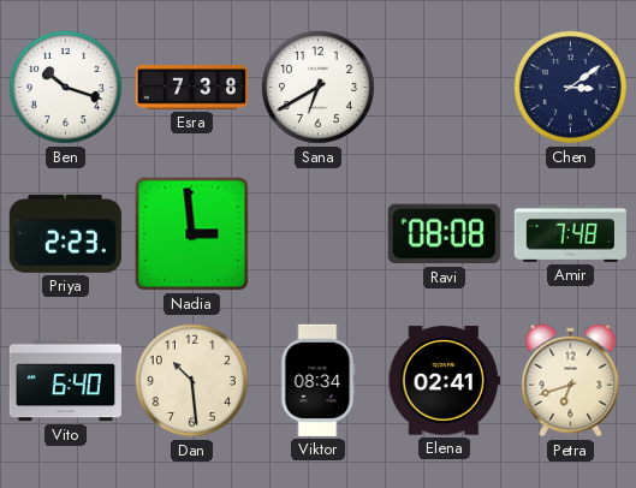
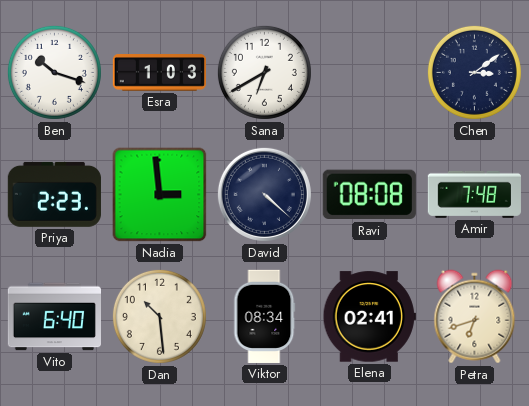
Esra: 7:38 -> 1:03
David: none -> 4:22
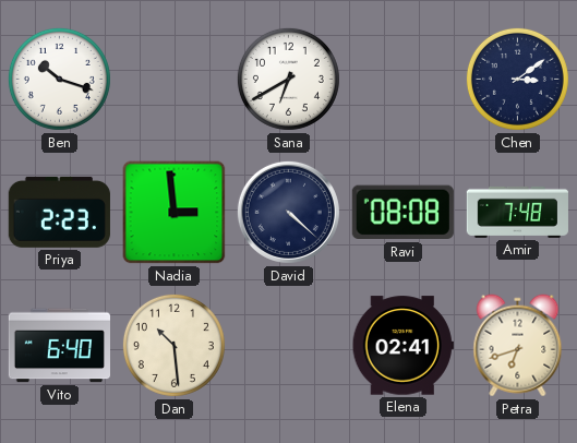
Esra: 1:03 -> none
Viktor: 08:34 -> none
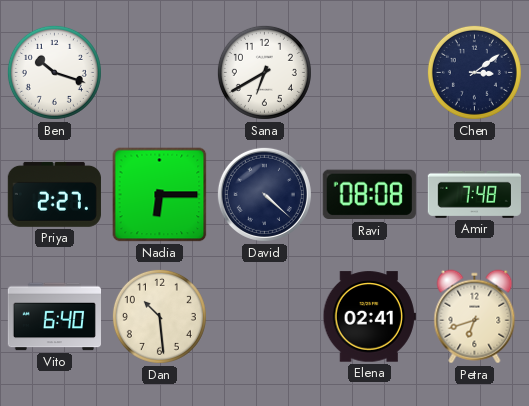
Priya: 2:23 -> 2:27
Nadia: 2:59 -> 6:15
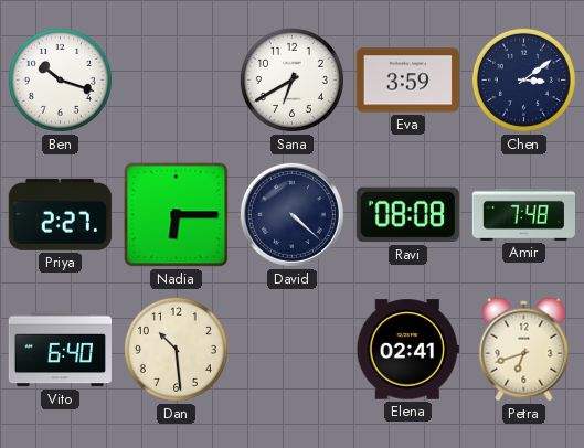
Eva: none -> 3:59
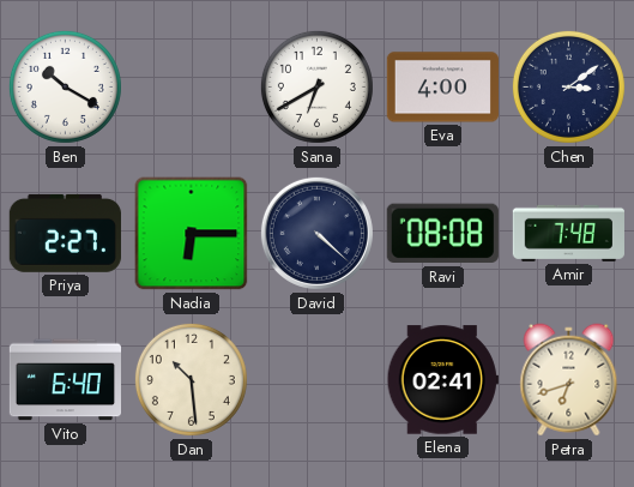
Ben: 10:18 -> 10:20
Eva: 3:59 -> 4:00
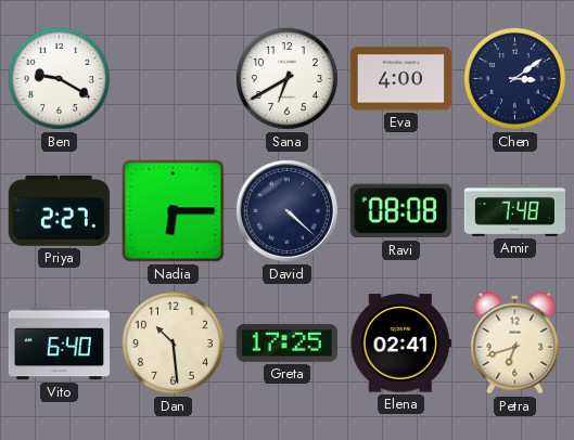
Ben: 10:20 -> 9:20
Greta: none -> 17:25
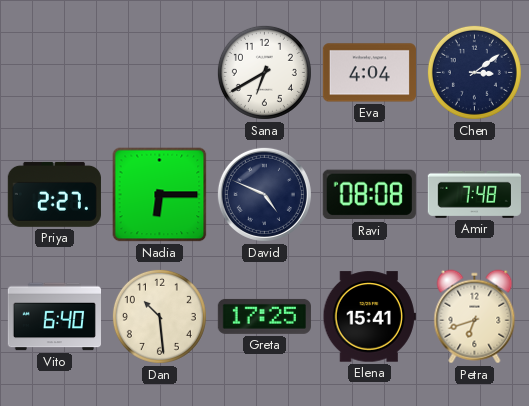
Ben: 9:20 -> none
Eva: 4:00 -> 4:04
David: 4:22 -> 4:49
Elena: 02:41 -> 15:41
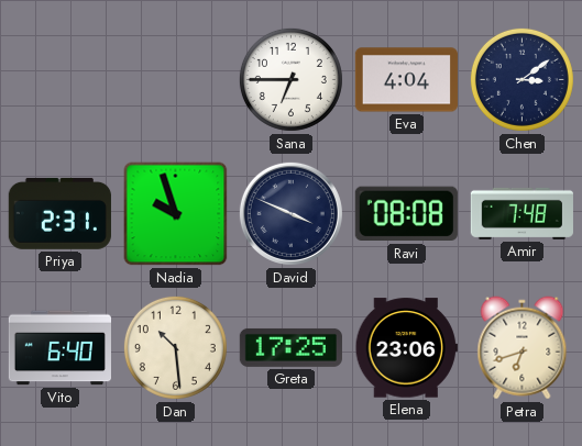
Sana: 6:40 -> 6:45
Priya: 2:27 -> 2:31
Nadia: 6:15 -> 9:57
David: 4:49 -> 3:49
Elena: 15:41 -> 23:06
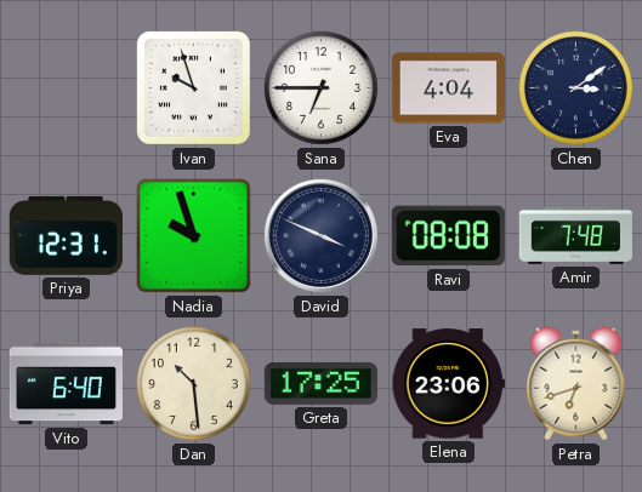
Ivan: none -> 9:57
Priya: 2:31 -> 12:31
